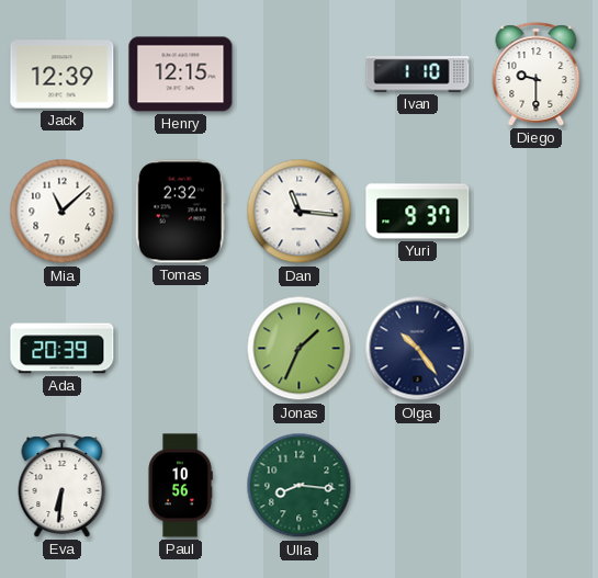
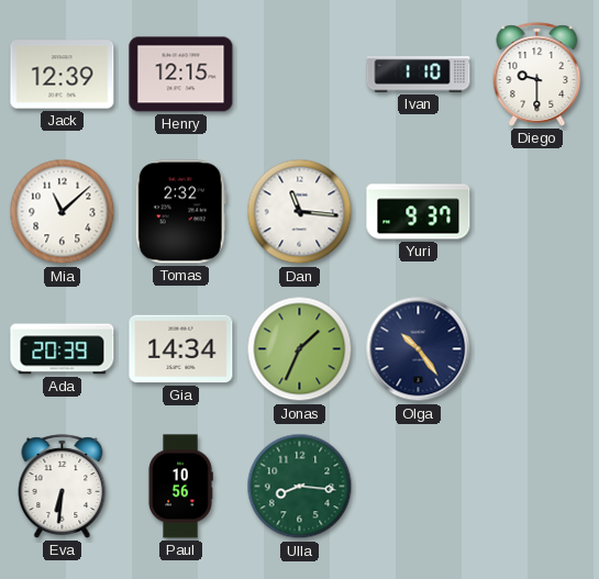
Gia: none -> 14:34
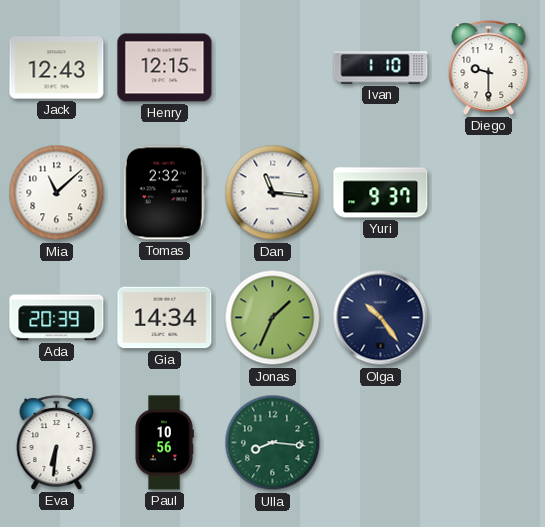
Jack: 12:39 -> 12:43
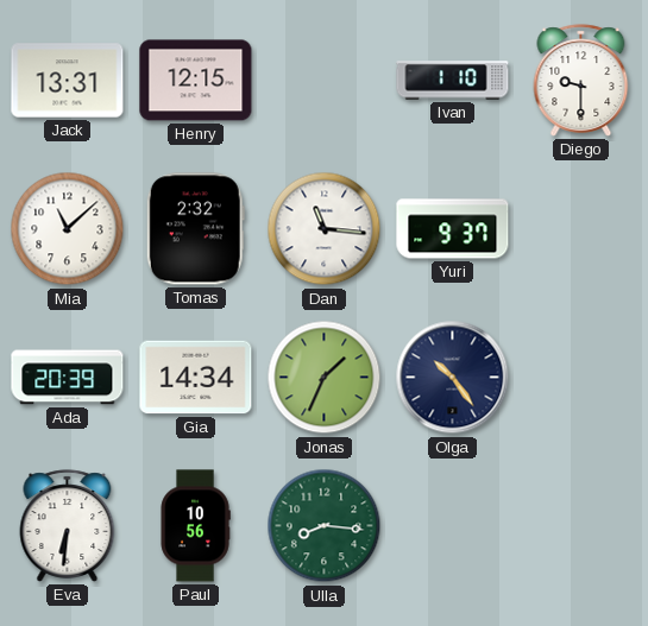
Jack: 12:43 -> 13:31
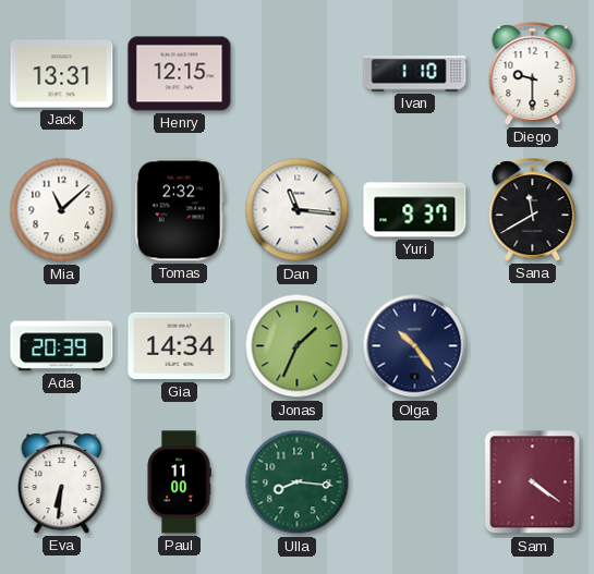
Sana: none -> 11:40
Paul: 10:56 -> 11:00
Sam: none -> 4:21
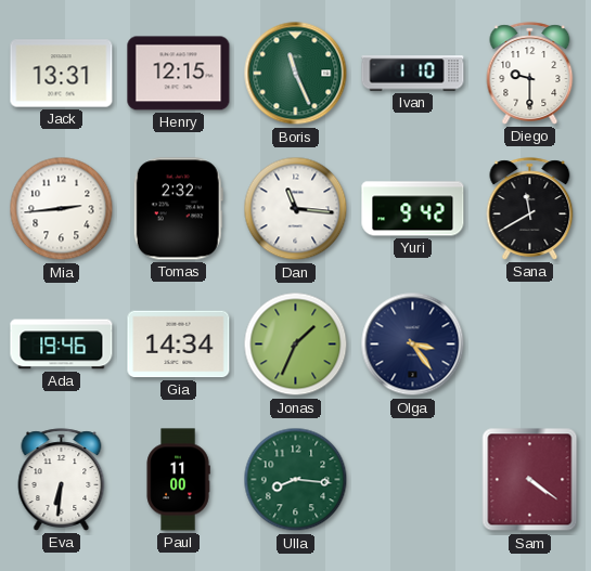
Boris: none -> 11:26
Mia: 11:08 -> 2:44
Yuri: 9:37 -> 9:42
Ada: 20:39 -> 19:46
Olga: 10:24 -> 3:24
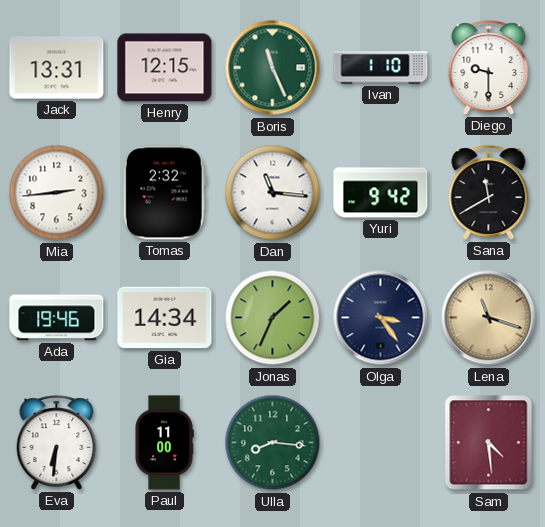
Lena: none -> 11:18
Sam: 4:21 -> 4:29
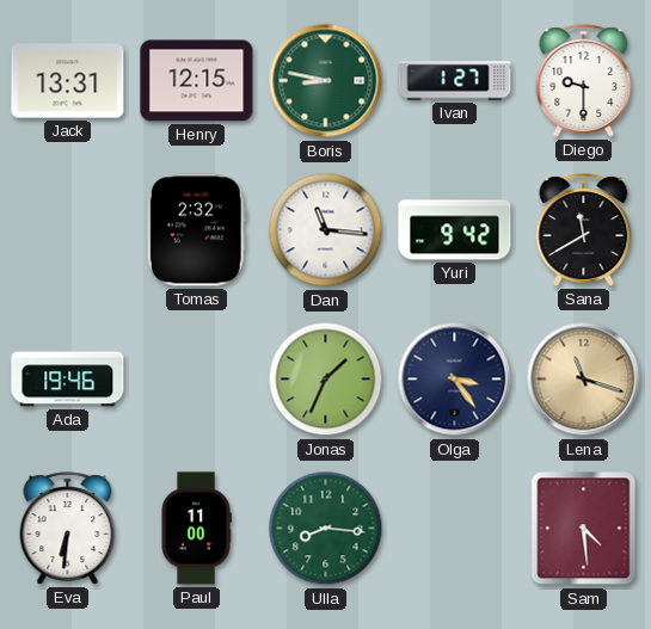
Boris: 11:26 -> 8:47
Ivan: 1:10 -> 1:27
Mia: 2:44 -> none
Gia: 14:34 -> none
